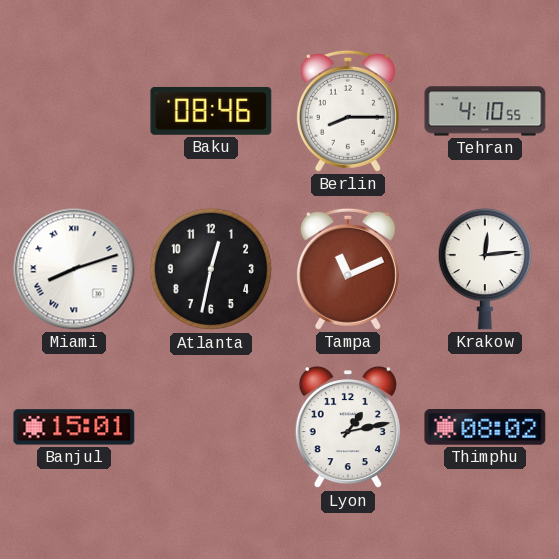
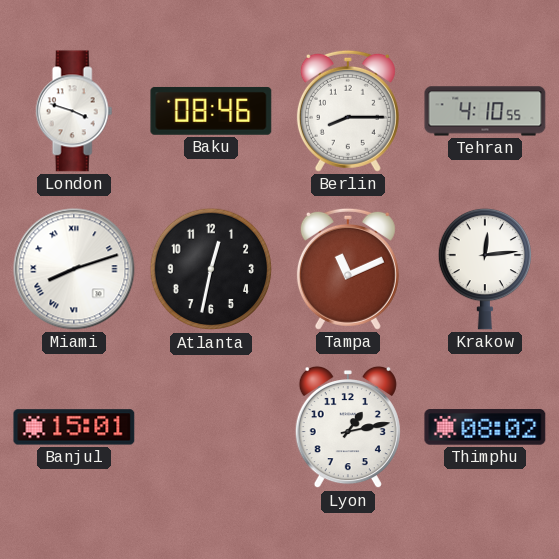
London: none -> 3:48
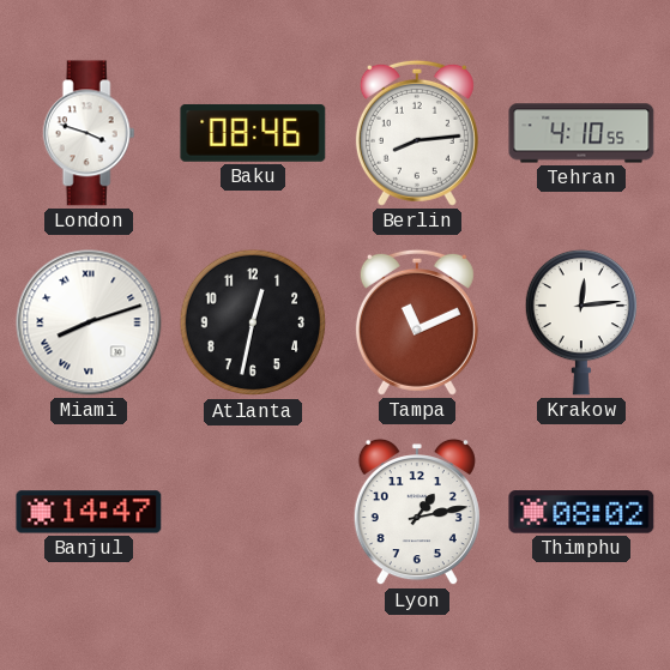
Berlin: 8:15 -> 8:14
Banjul: 15:01 -> 14:47
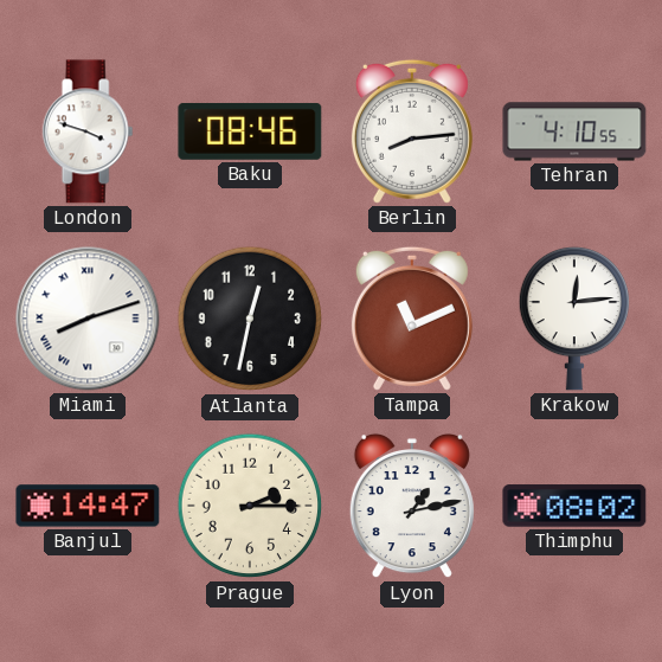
Prague: none -> 2:15
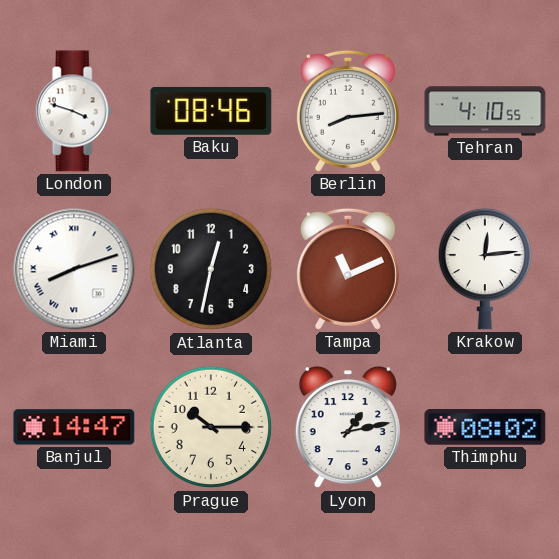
Prague: 2:15 -> 10:15
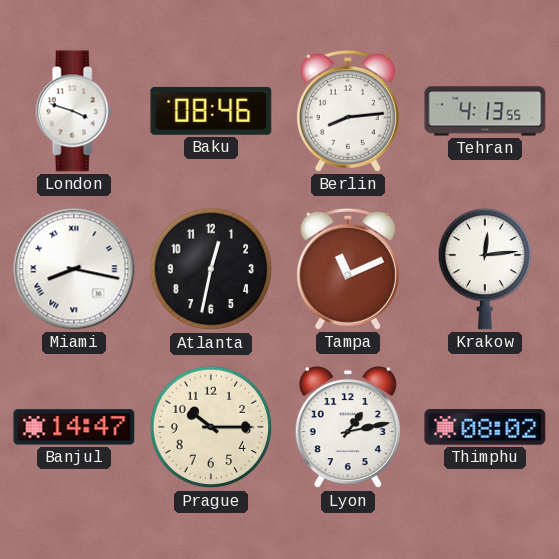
Tehran: 4:10 -> 4:13
Miami: 8:12 -> 8:17
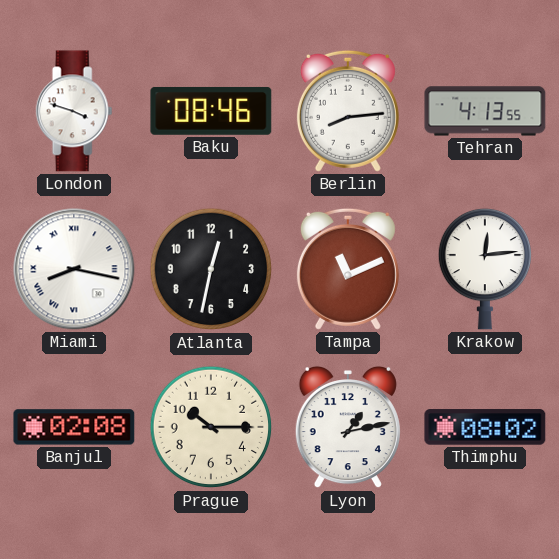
Banjul: 14:47 -> 02:08
